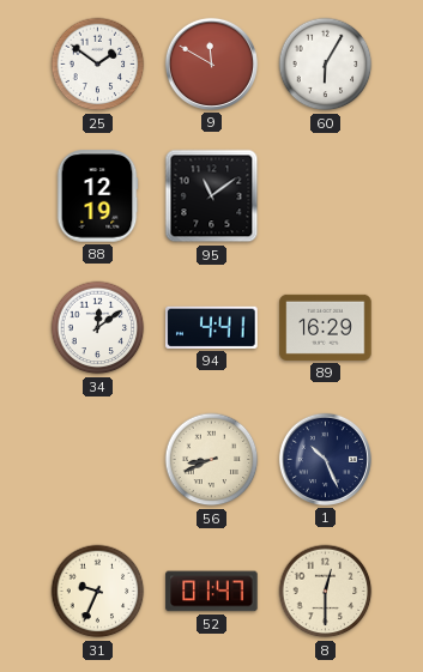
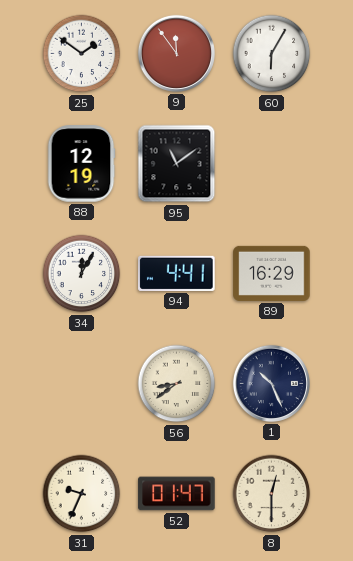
9: 11:50 -> 11:54
34: 12:09 -> 12:05
56: 8:41 -> 8:39
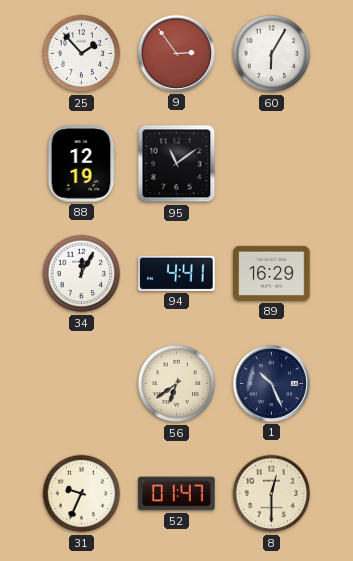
25: 1:51 -> 1:53
9: 11:54 -> 2:54
56: 8:39 -> 6:39
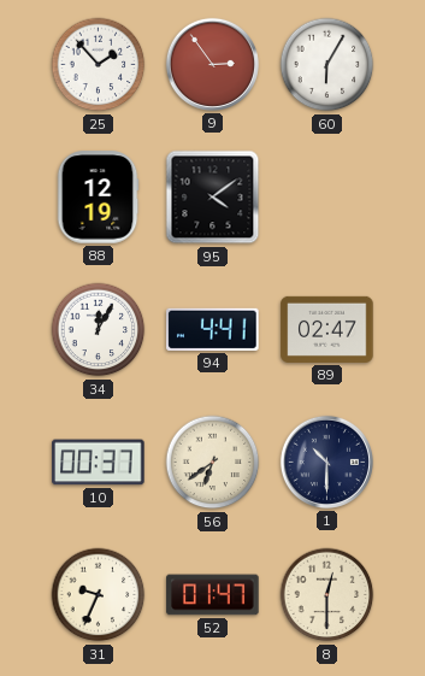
95: 11:09 -> 4:09
89: 16:29 -> 02:47
10: none -> 00:37
1: 10:26 -> 10:30
